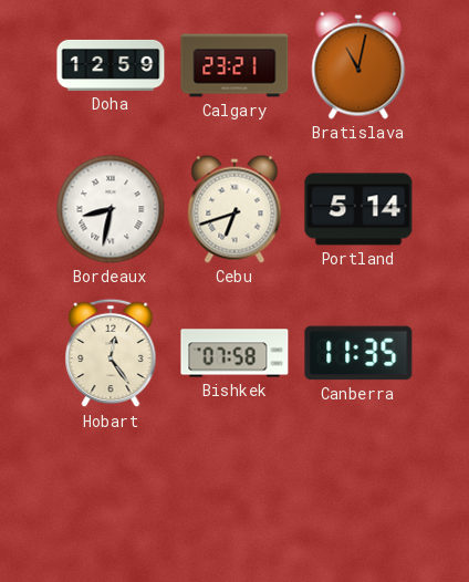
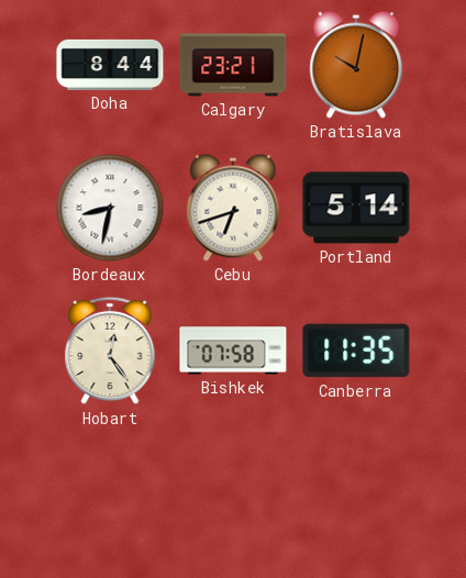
Doha: 12:59 -> 8:44
Bratislava: 11:02 -> 10:02
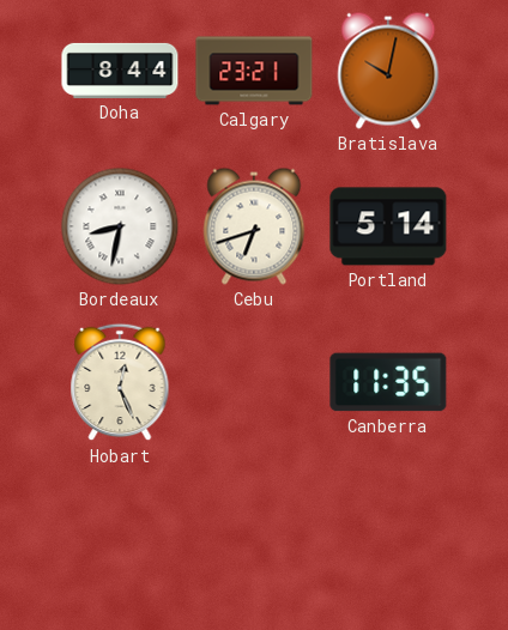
Hobart: 12:24 -> 12:26
Bishkek: 07:58 -> none
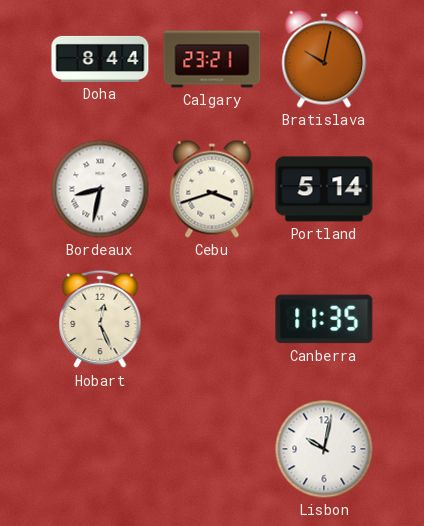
Cebu: 6:42 -> 3:42
Lisbon: none -> 10:02
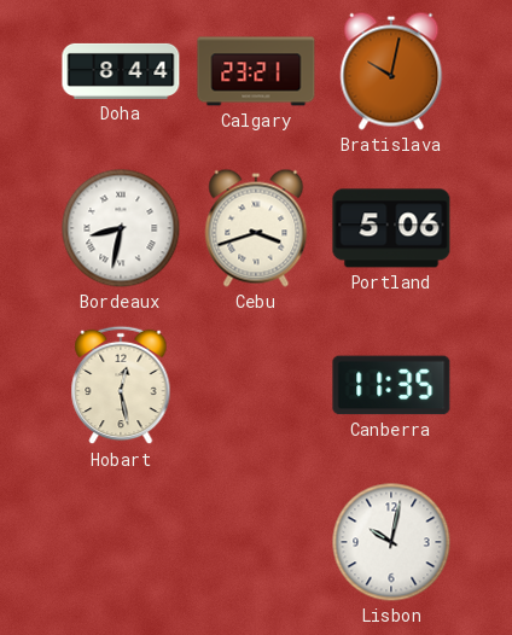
Portland: 5:14 -> 5:06
Hobart: 12:26 -> 12:28
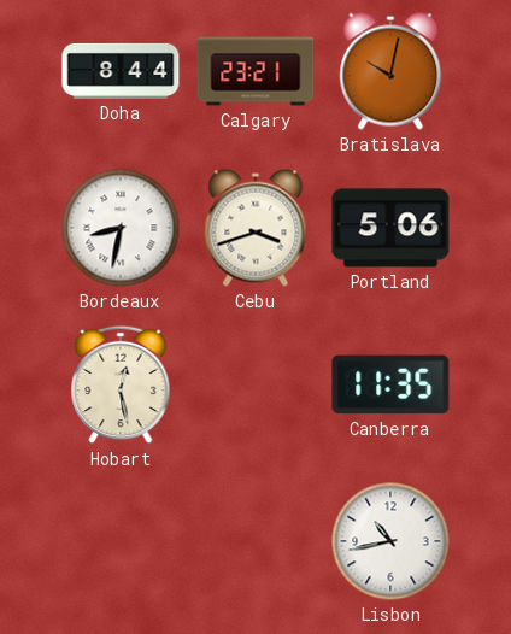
Lisbon: 10:02 -> 10:43
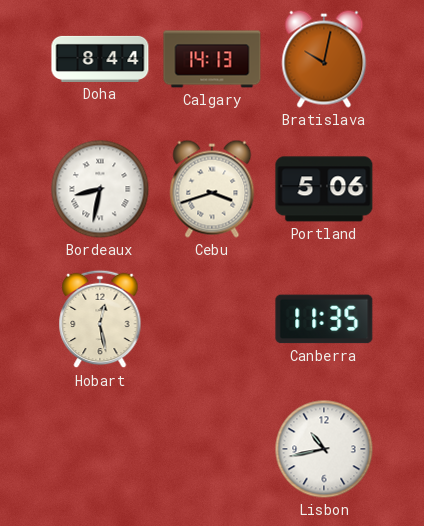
Calgary: 23:21 -> 14:13
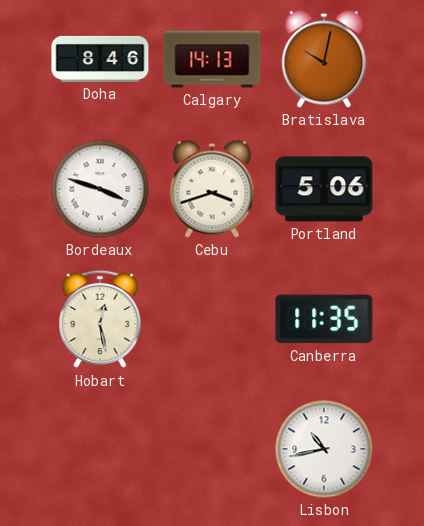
Doha: 8:44 -> 8:46
Bordeaux: 8:32 -> 3:48
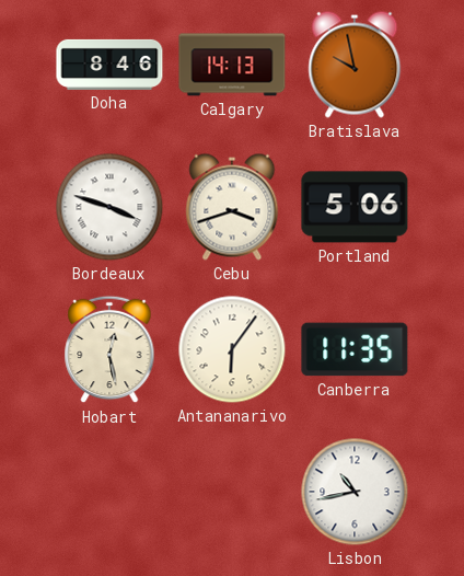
Bratislava: 10:02 -> 9:58
Antananarivo: none -> 6:06
